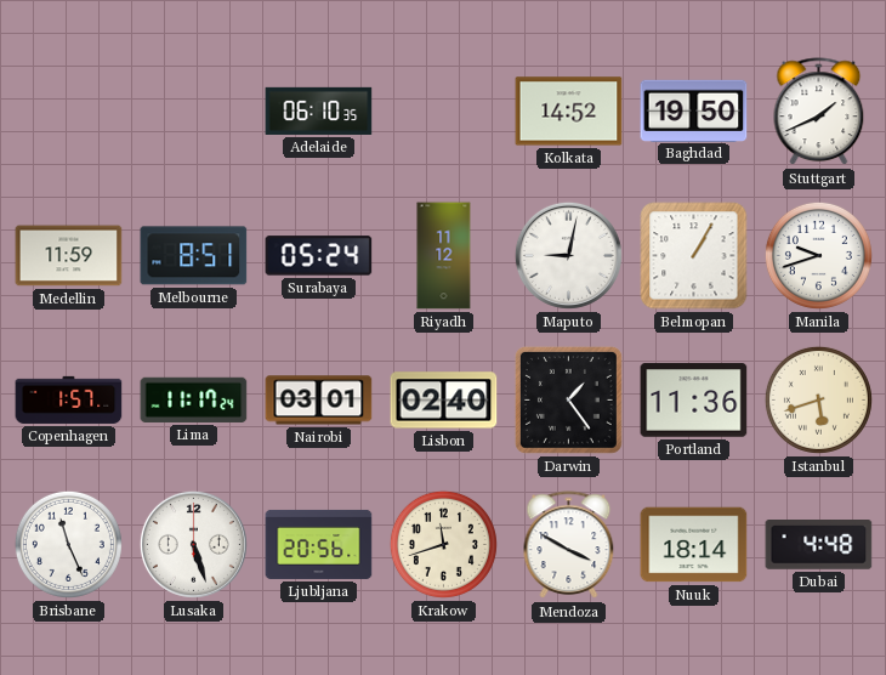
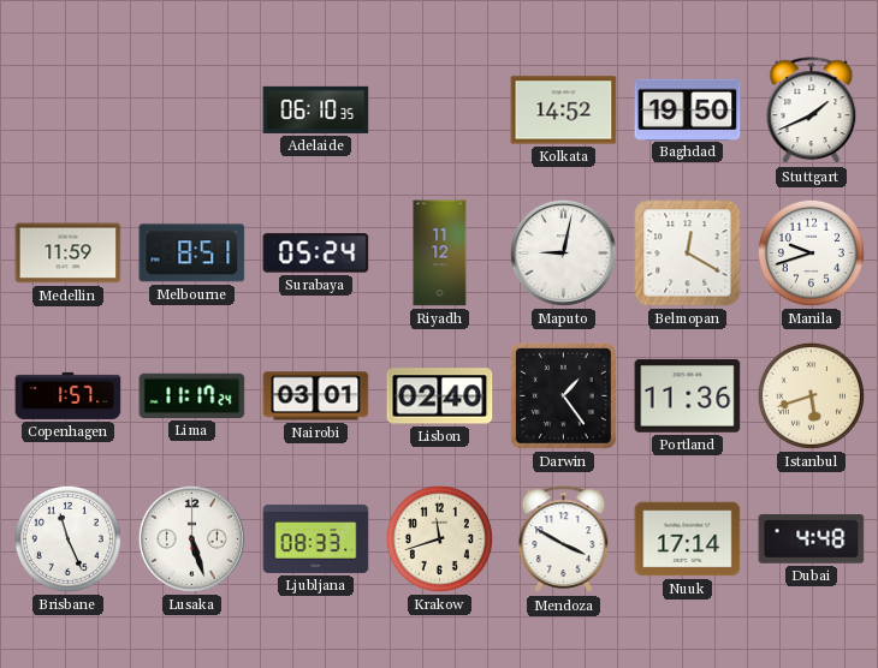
Belmopan: 1:05 -> 12:20
Ljubljana: 20:56 -> 08:33
Nuuk: 18:14 -> 17:14
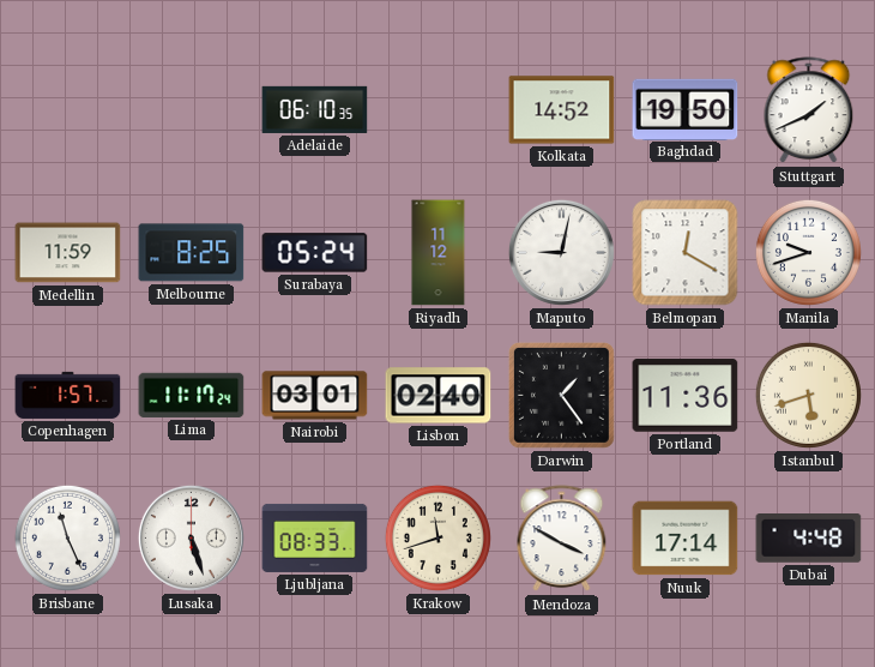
Melbourne: 8:51 -> 8:25
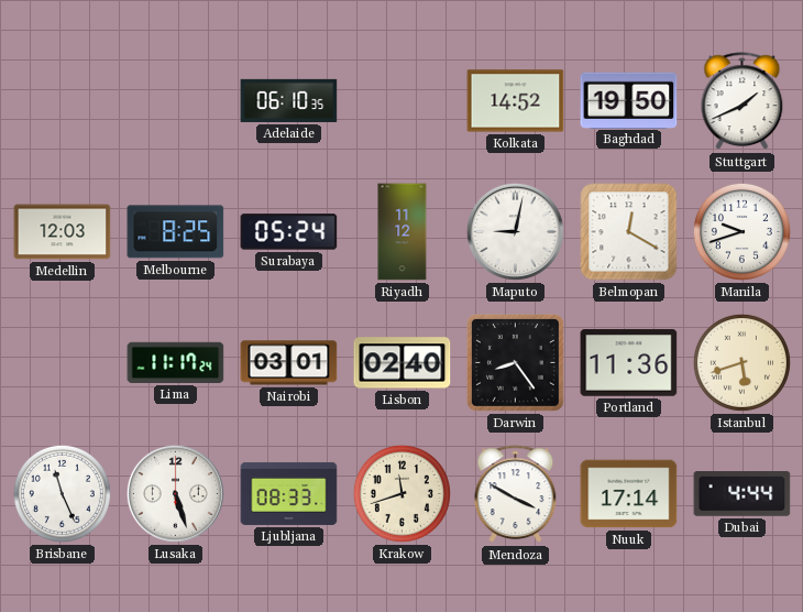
Medellin: 11:59 -> 12:03
Copenhagen: 1:57 -> none
Darwin: 1:24 -> 8:24
Dubai: 4:48 -> 4:44
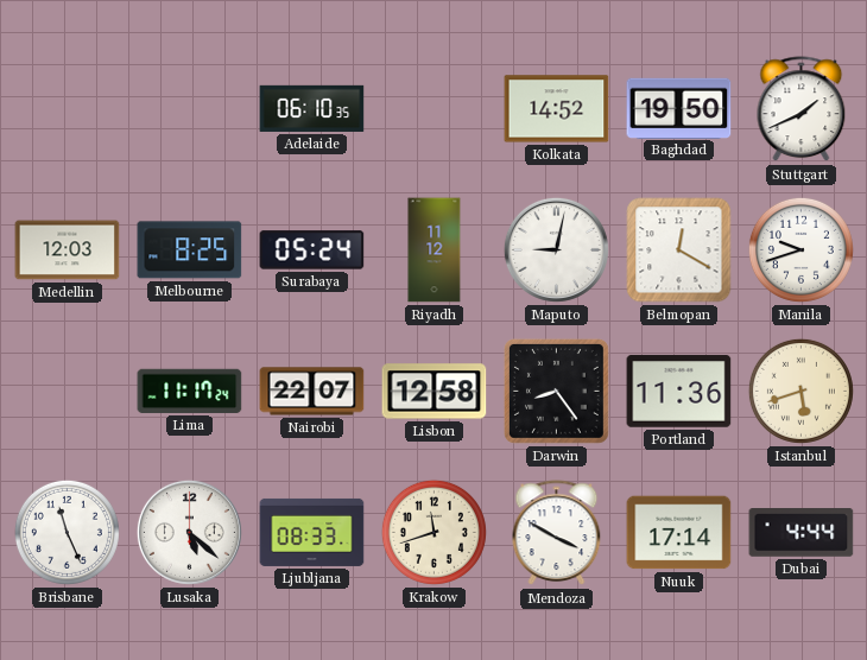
Nairobi: 03:01 -> 22:07
Lisbon: 02:40 -> 12:58
Lusaka: 5:27 -> 5:22
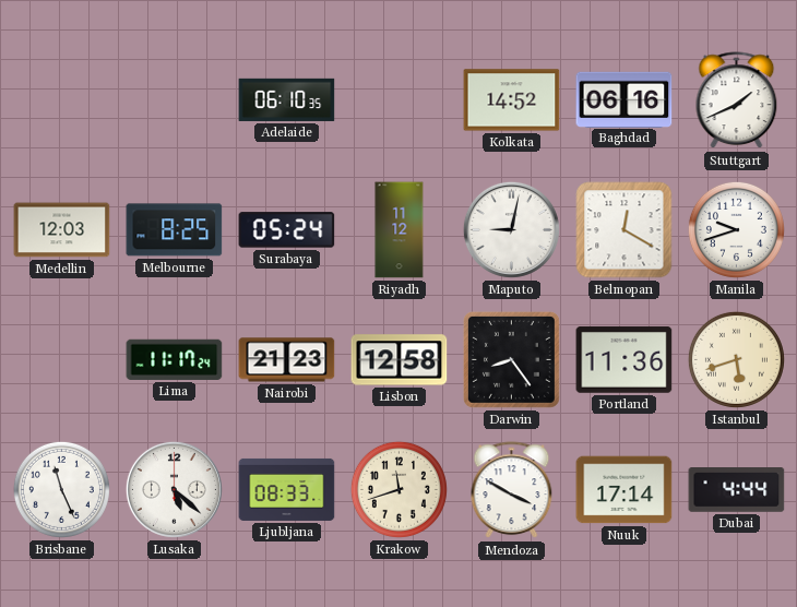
Baghdad: 19:50 -> 06:16
Nairobi: 22:07 -> 21:23
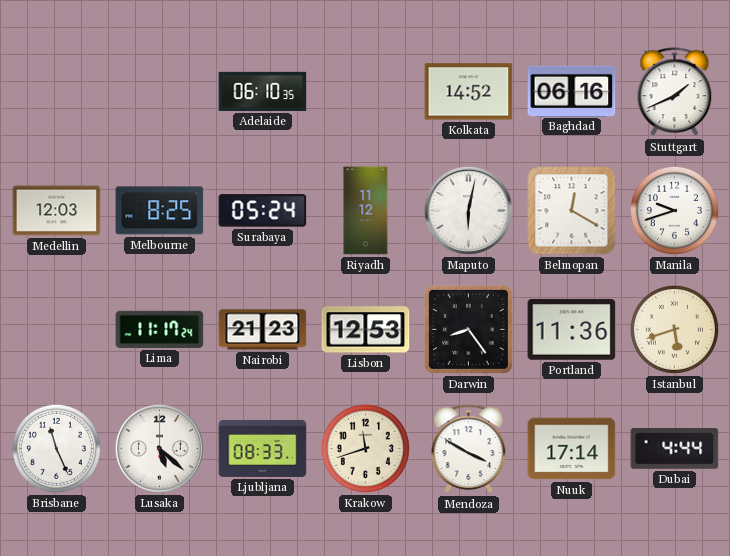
Maputo: 9:02 -> 6:02
Lisbon: 12:58 -> 12:53
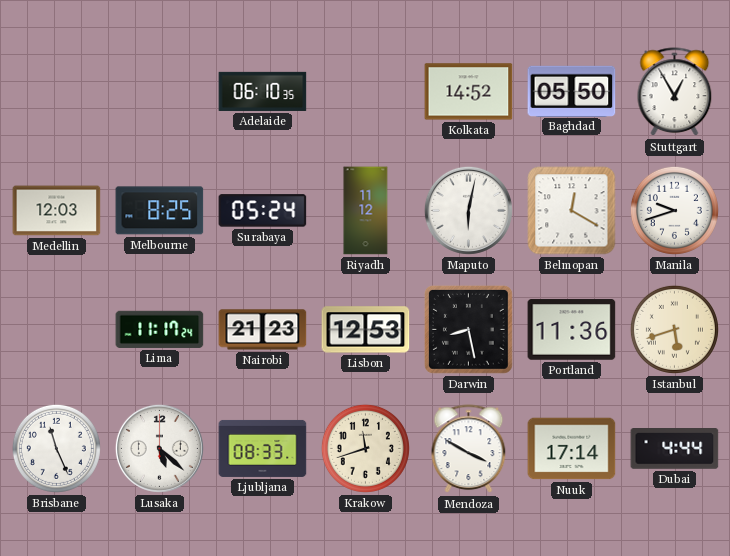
Baghdad: 06:16 -> 05:50
Stuttgart: 1:41 -> 12:55
Darwin: 8:24 -> 8:28
